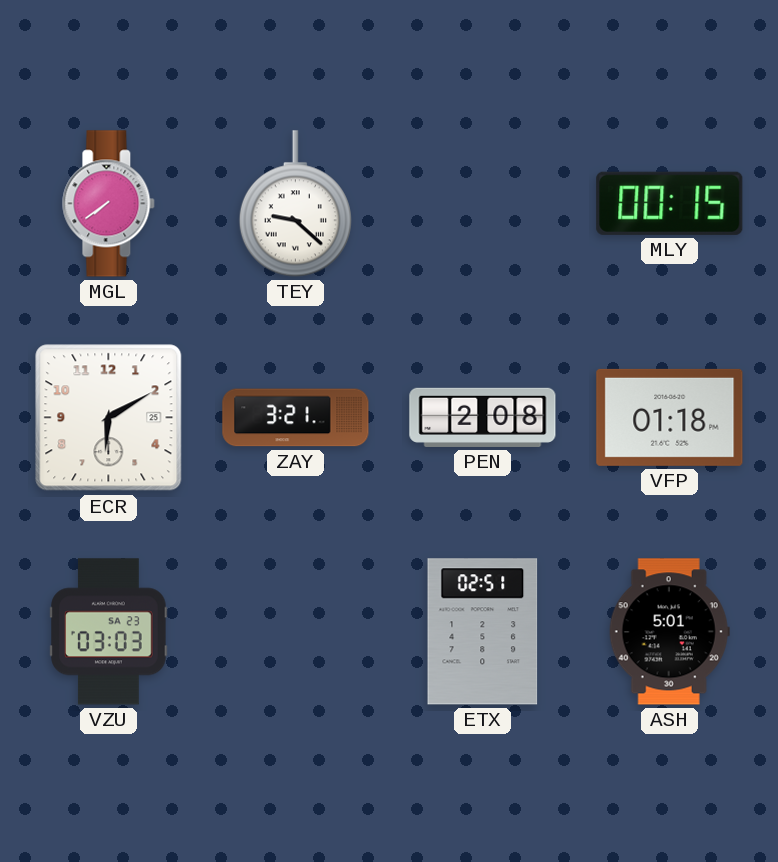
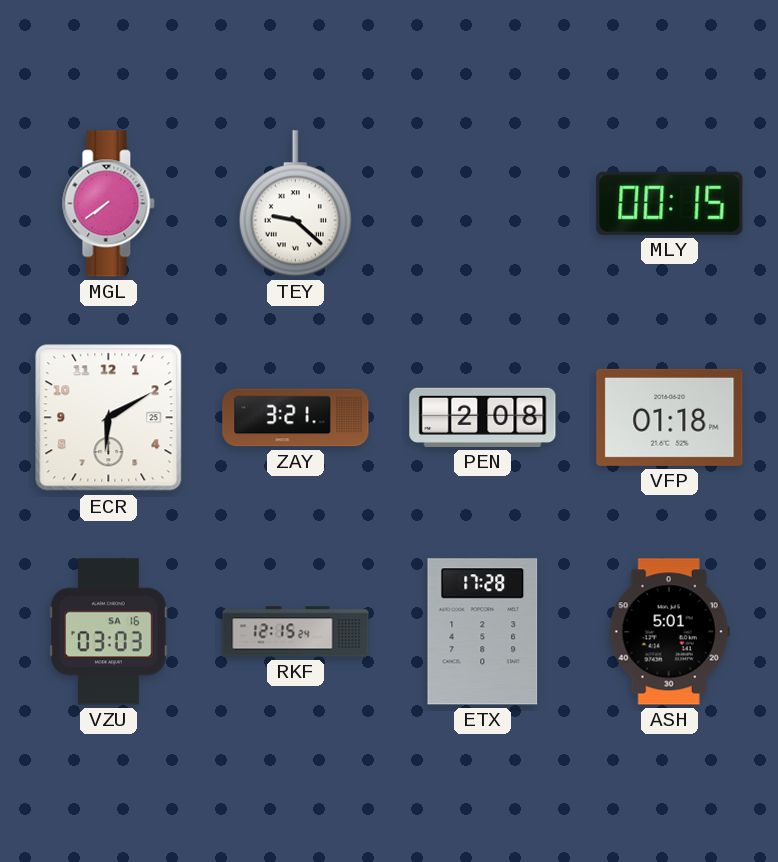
VZU date: SA 23 -> SA 16
RKF: none -> 12:15
ETX: 02:51 -> 17:28
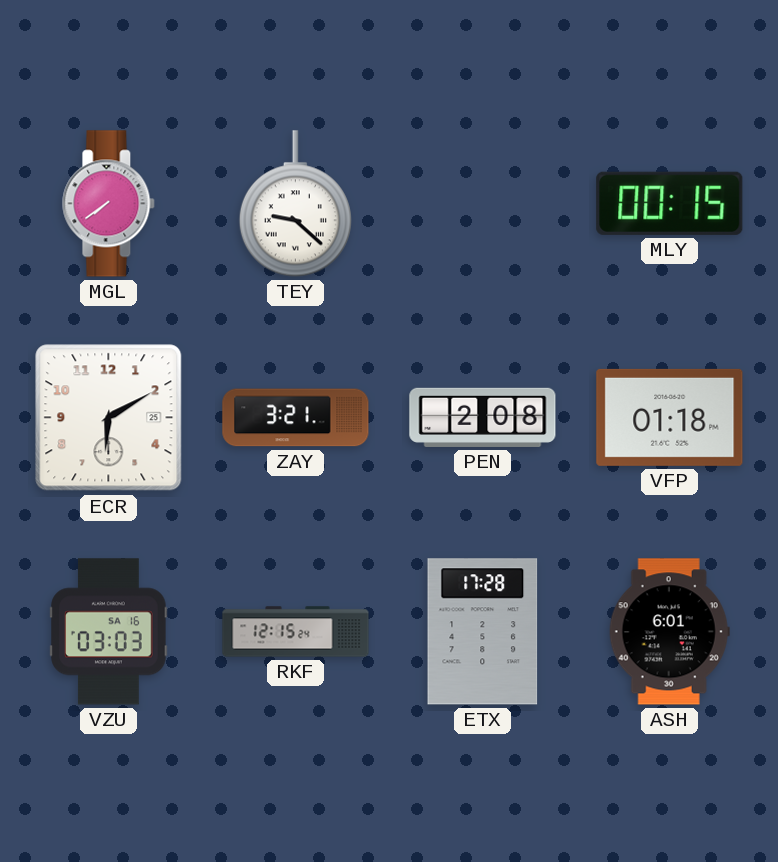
ASH: 5:01 -> 6:01
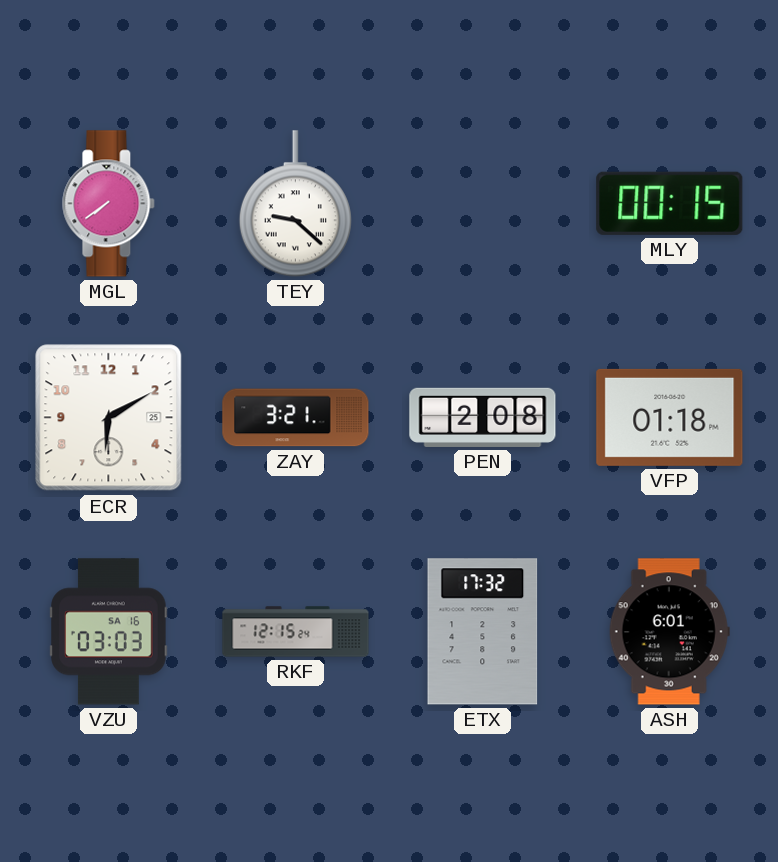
ETX: 17:28 -> 17:32
